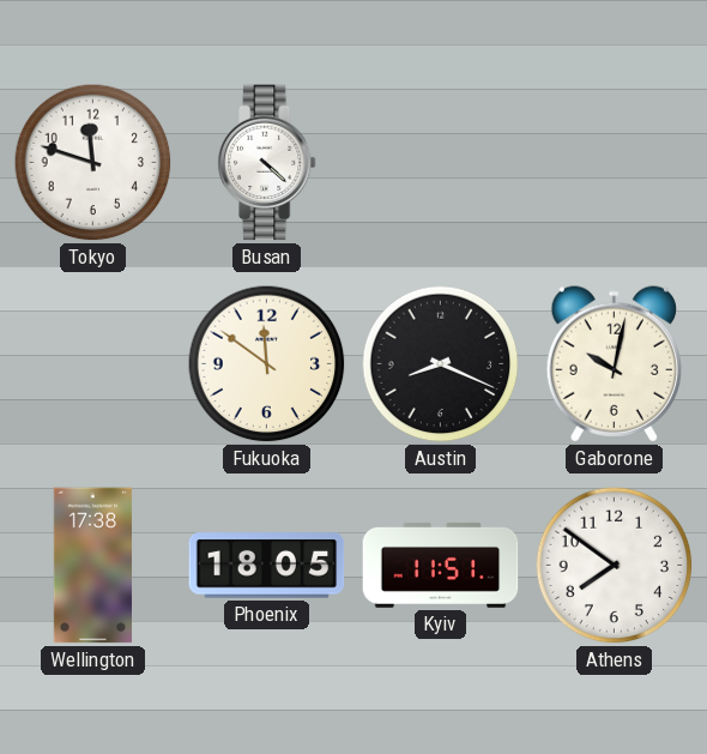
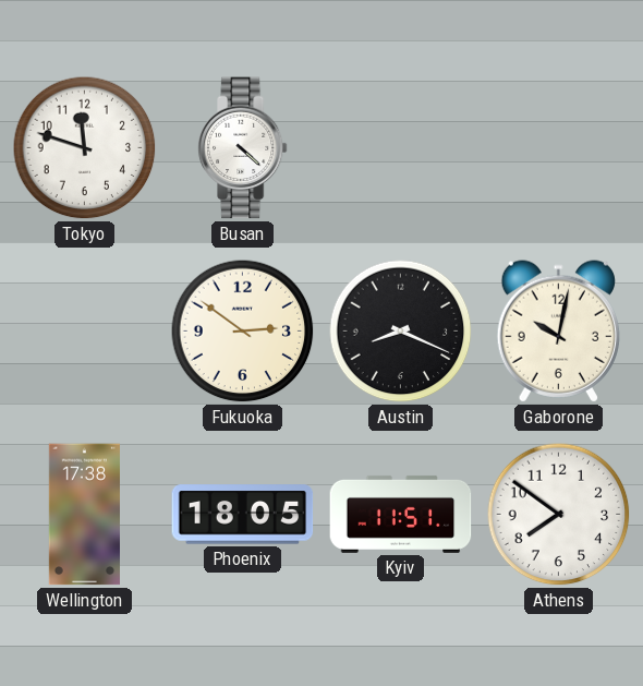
Fukuoka: 11:51 -> 2:51
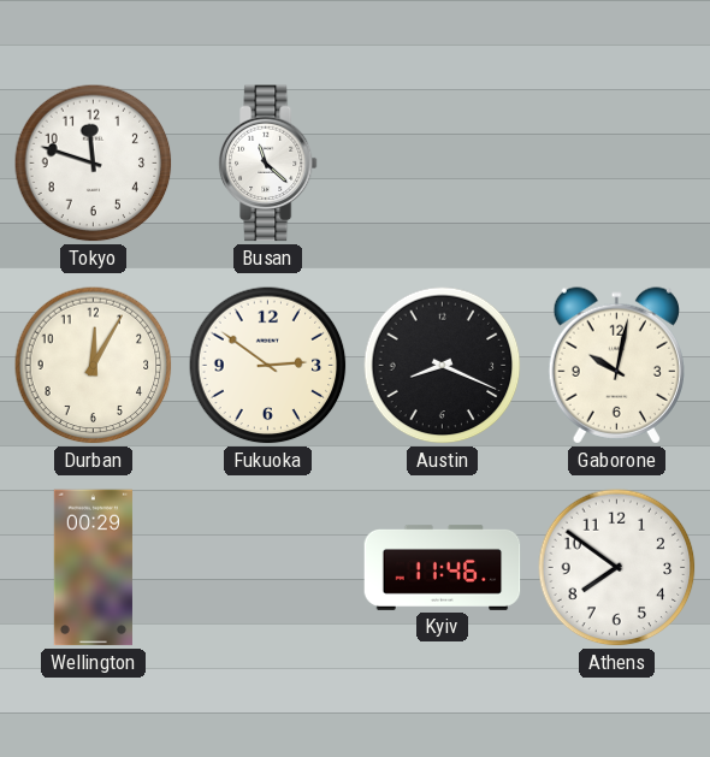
Busan: 4:22 -> 11:22
Durban: none -> 12:05
Wellington: 17:38 -> 00:29
Phoenix: 18:05 -> none
Kyiv: 11:51 -> 11:46
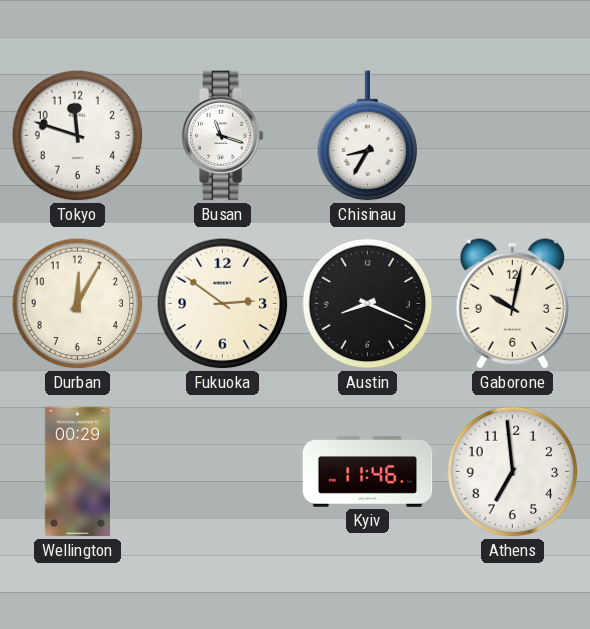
Busan: 11:22 -> 11:18
Chisinau: none -> 8:35
Athens: 7:51 -> 6:59
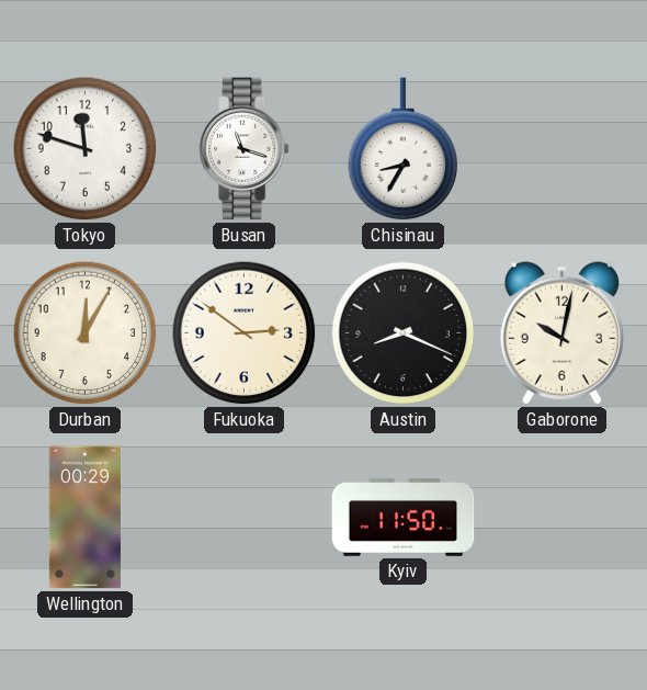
Kyiv: 11:46 -> 11:50
Athens: 6:59 -> none
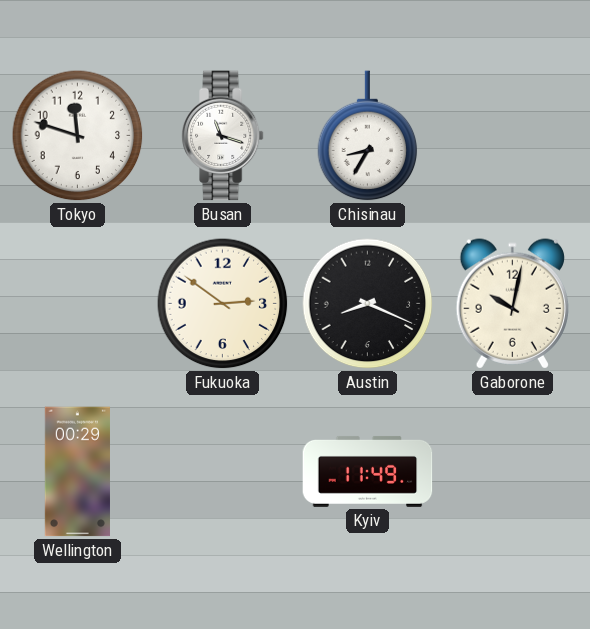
Durban: 12:05 -> none
Kyiv: 11:50 -> 11:49
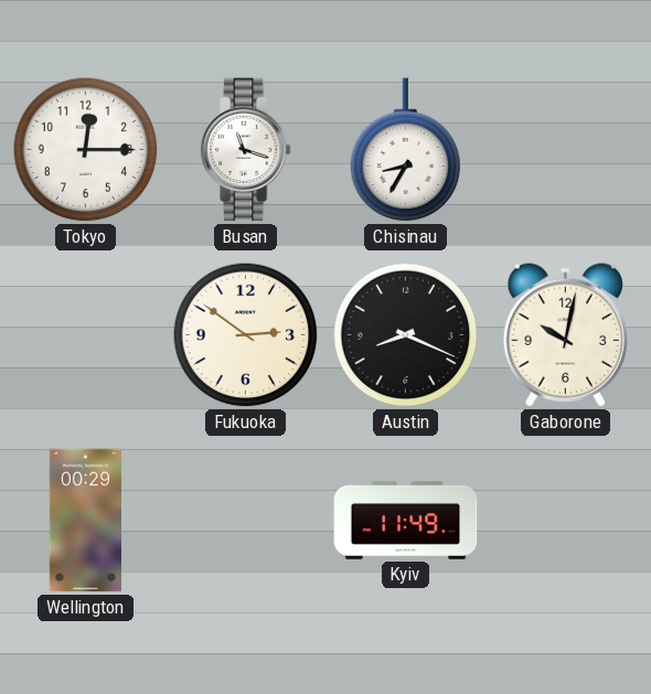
Tokyo: 11:48 -> 12:15
